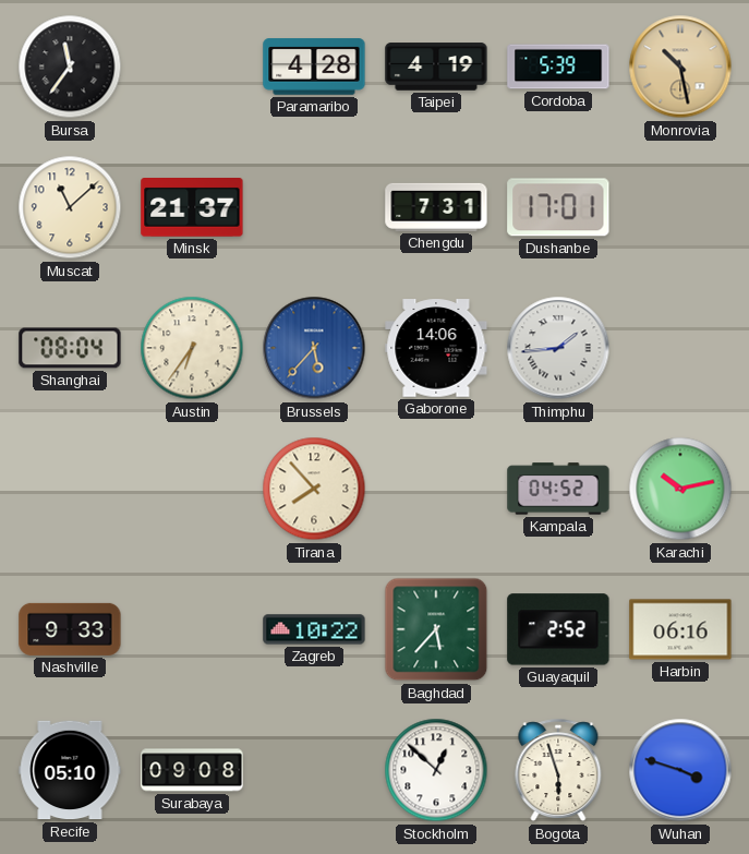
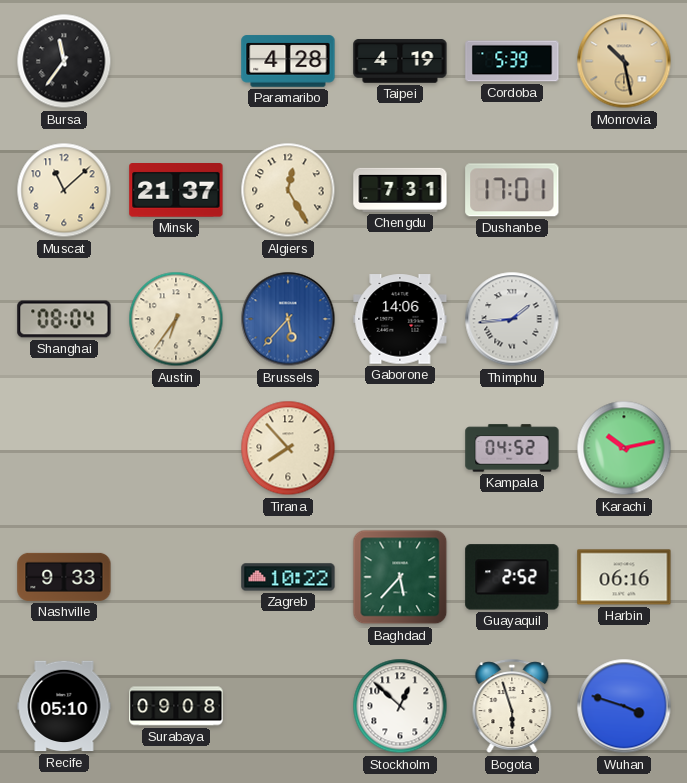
Algiers: none -> 12:25
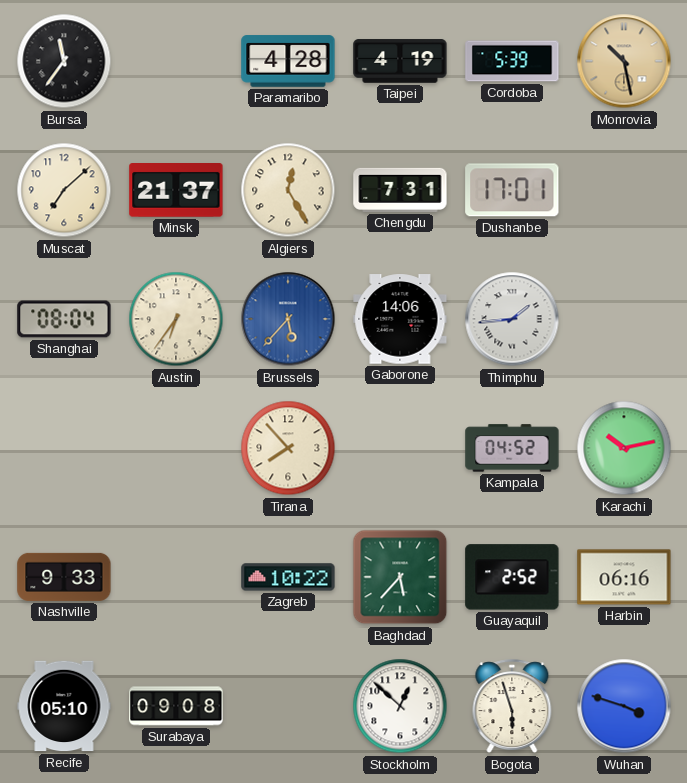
Muscat: 11:08 -> 7:08
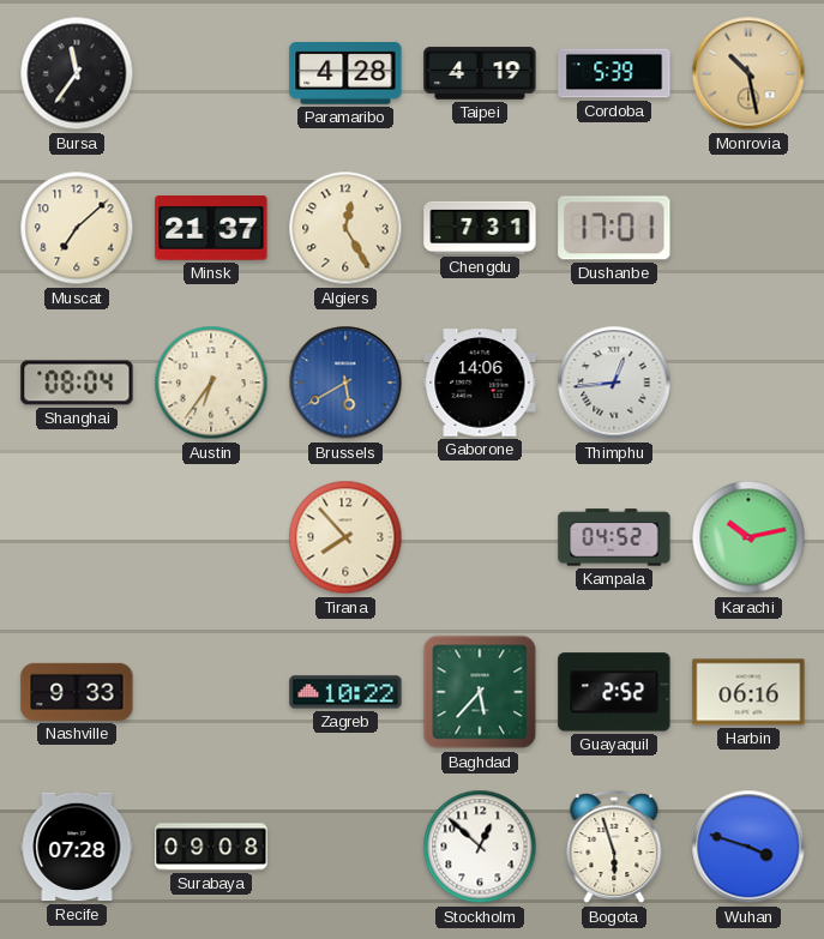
Brussels: 5:37 -> 5:40
Thimphu: 1:44 -> 12:44
Recife: 05:10 -> 07:28
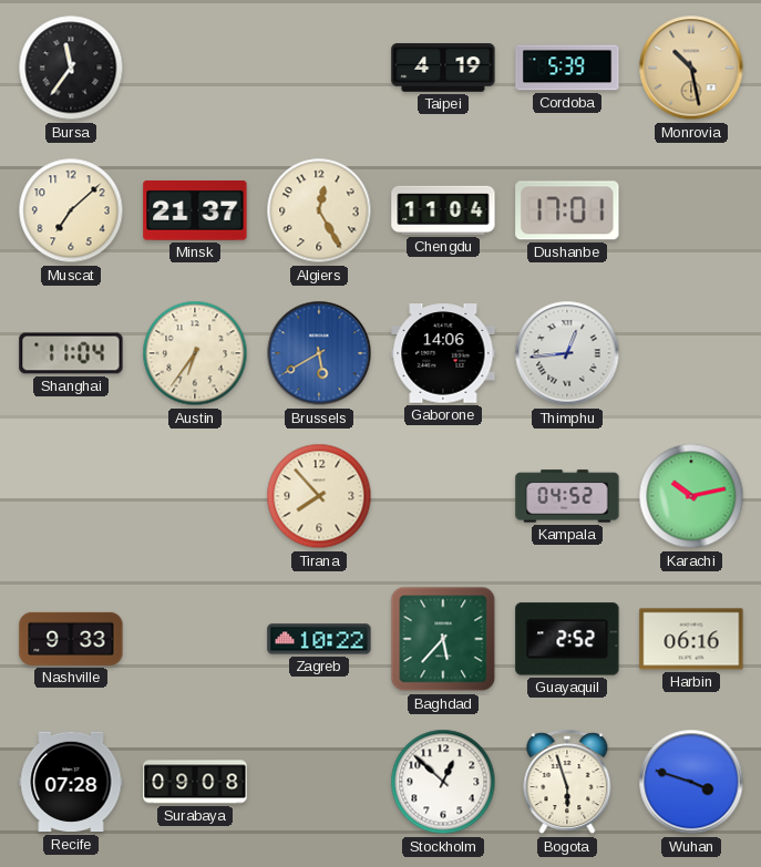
Paramaribo: 4:28 -> none
Chengdu: 7:31 -> 11:04
Shanghai: 08:04 -> 11:04
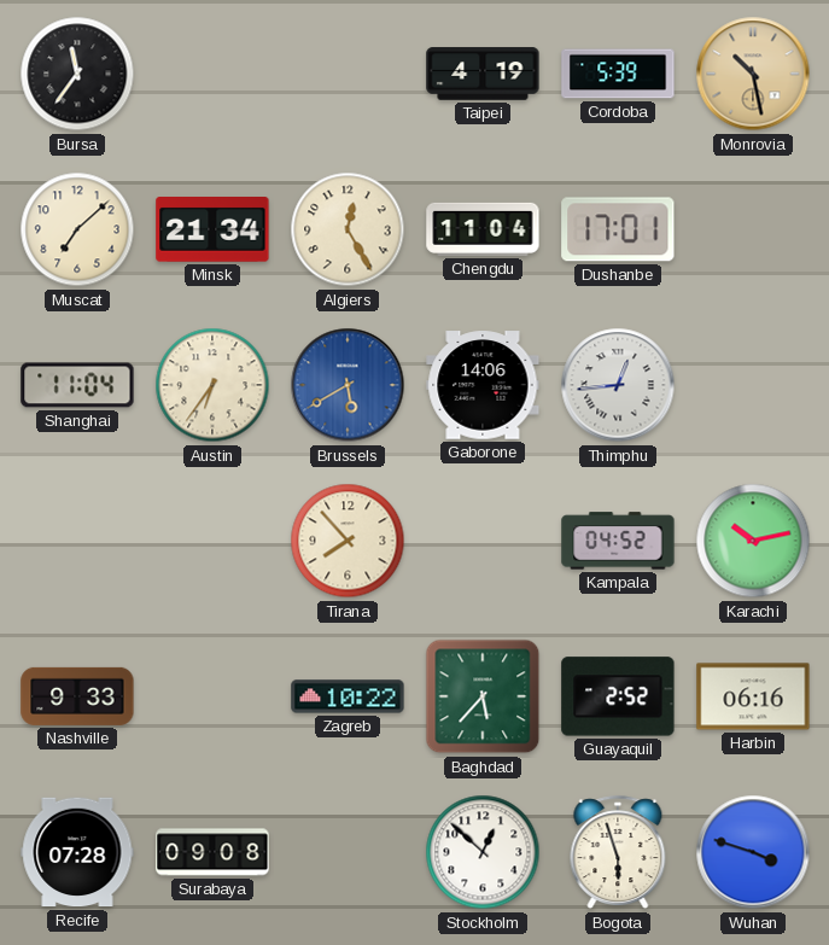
Minsk: 21:37 -> 21:34
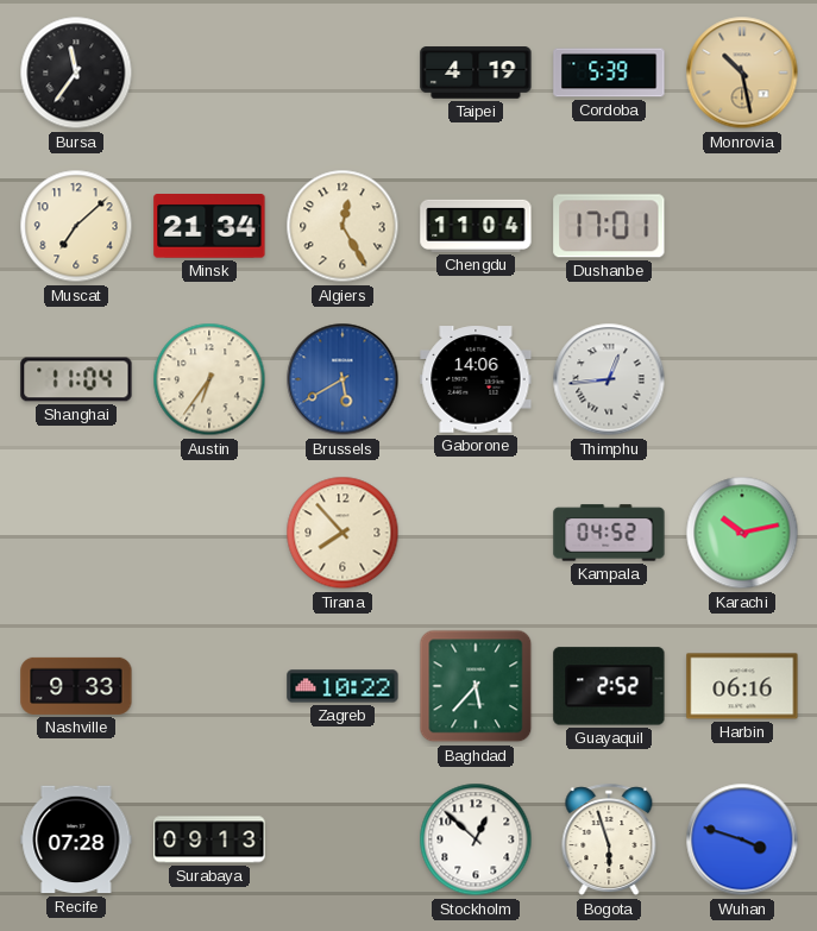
Surabaya: 09:08 -> 09:13
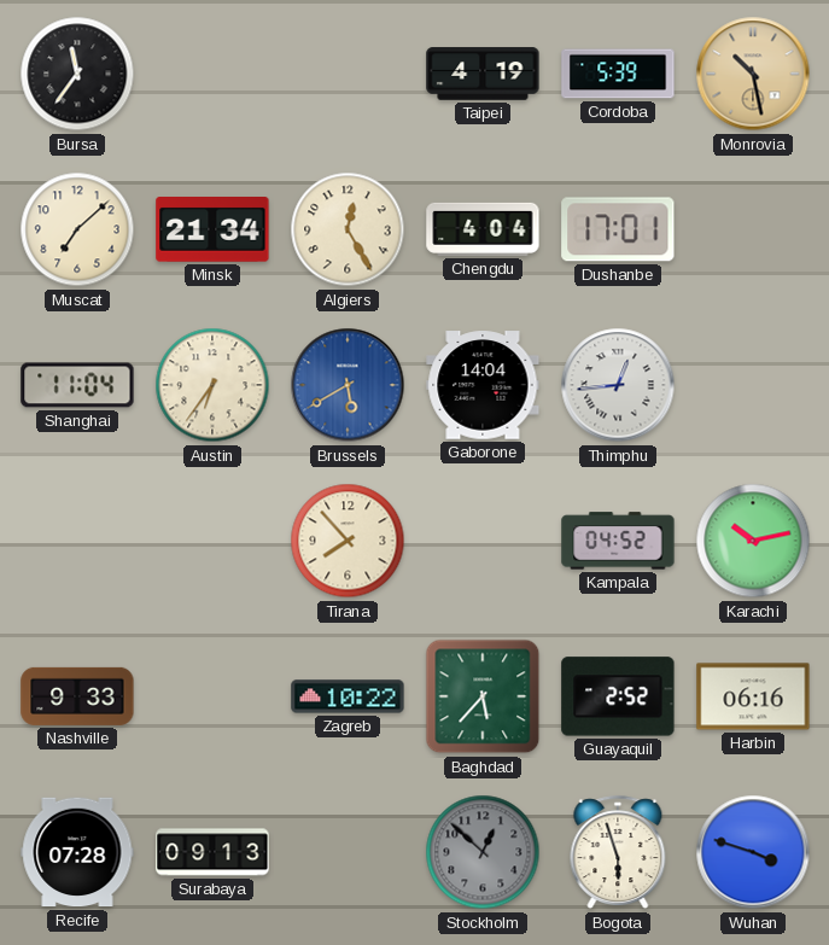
Chengdu: 11:04 -> 4:04
Gaborone: 14:06 -> 14:04
Stockholm dial: white -> grey
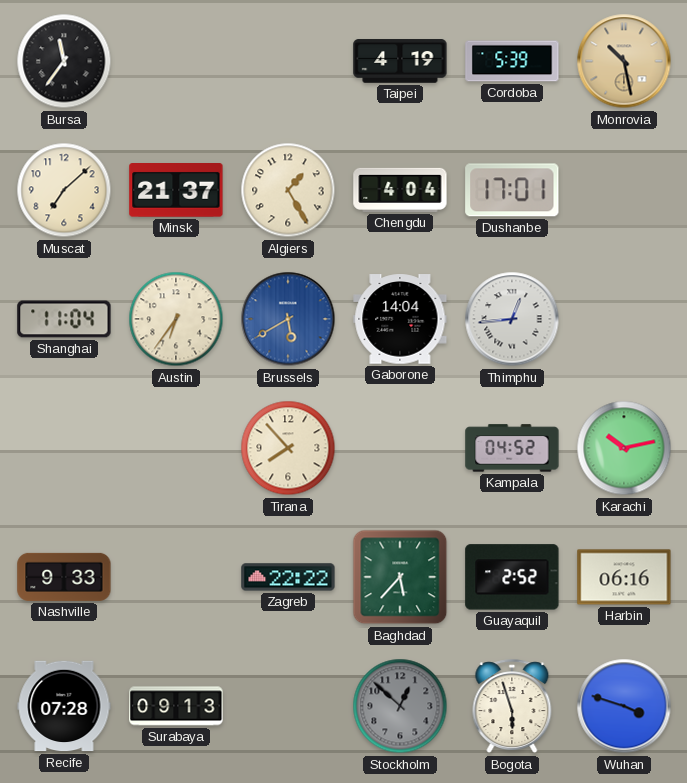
Minsk: 21:34 -> 21:37
Algiers: 12:25 -> 1:25
Zagreb: 10:22 -> 22:22
